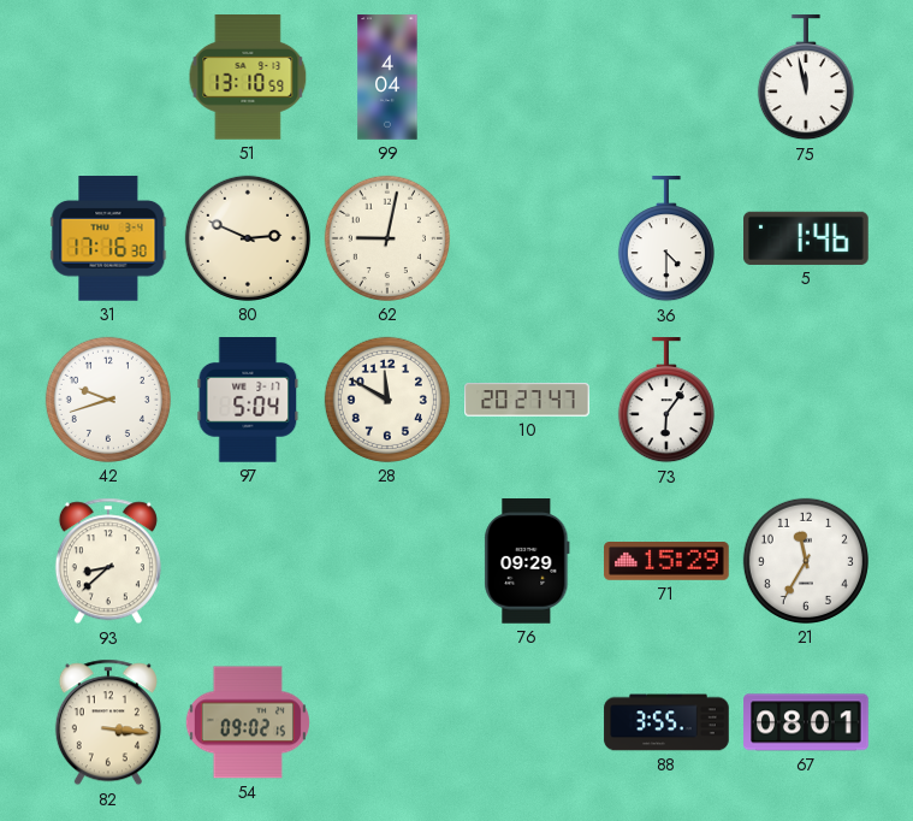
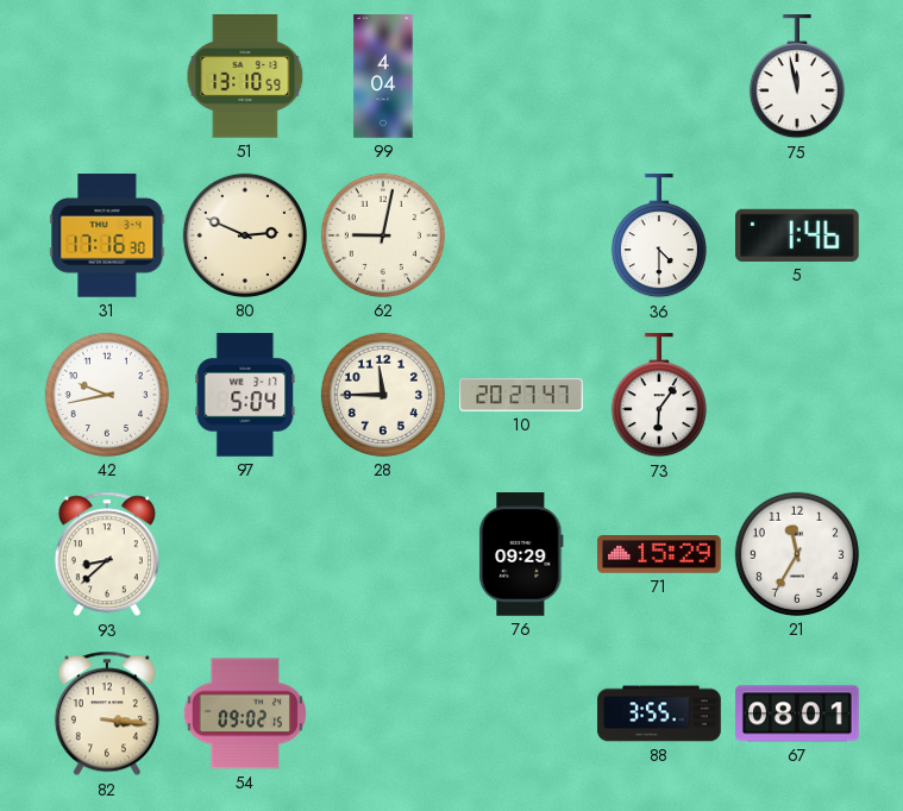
42: 9:42 -> 9:43
28: 11:50 -> 11:45
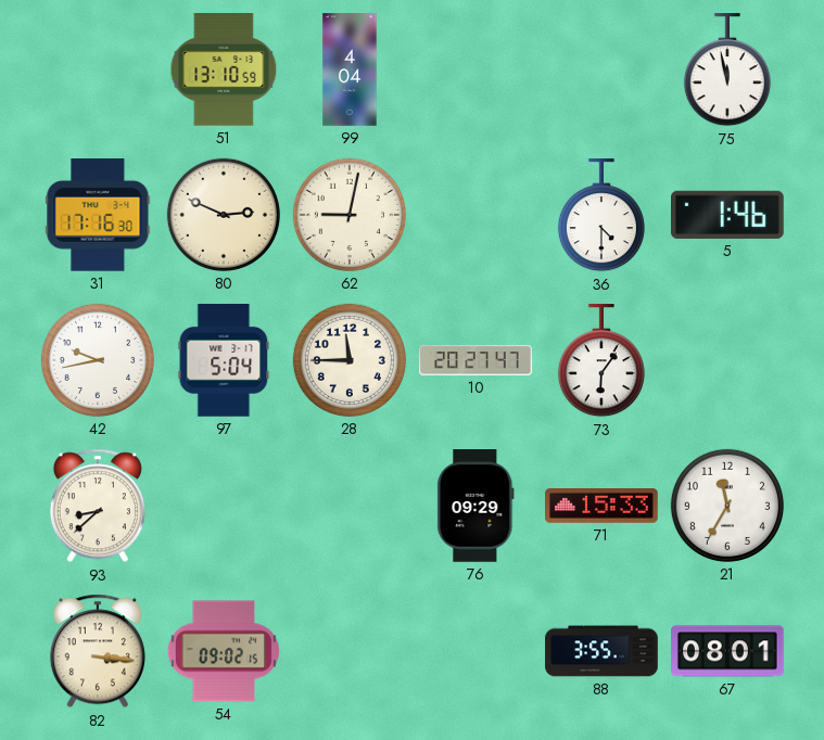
71: 15:29 -> 15:33
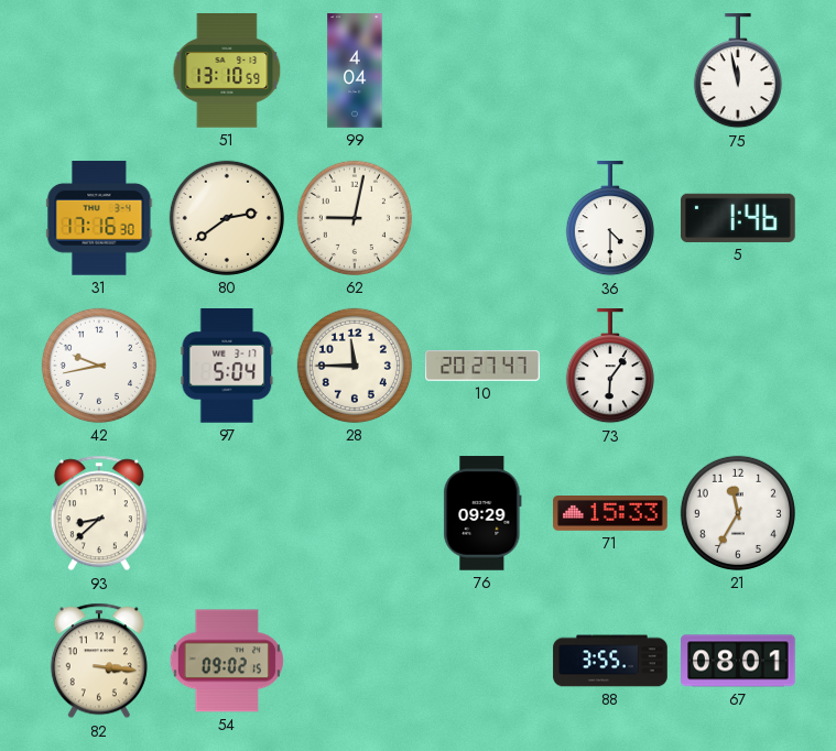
80: 2:49 -> 2:39
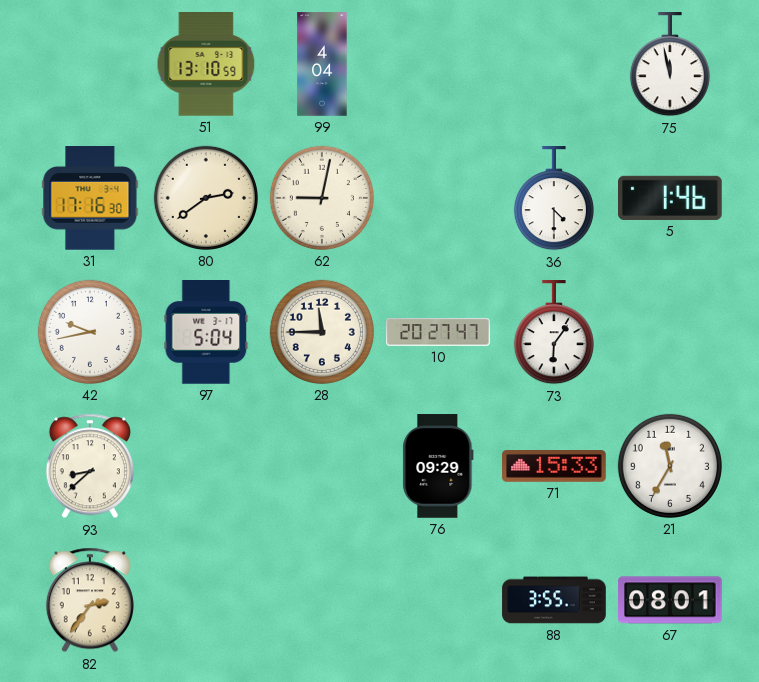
82: 3:16 -> 2:36
54: 09:02 -> none
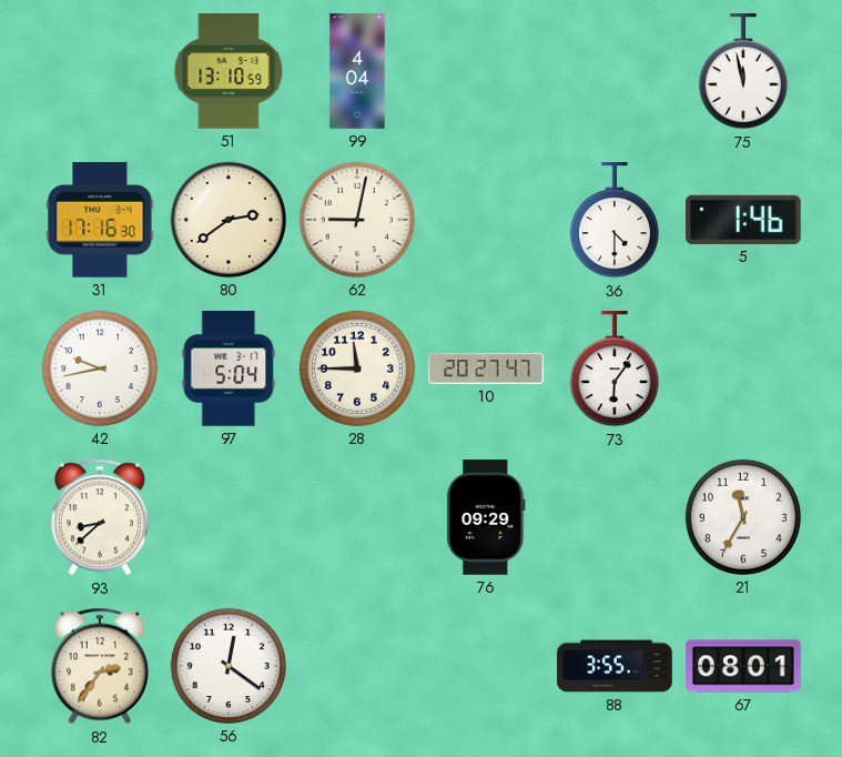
71: 15:33 -> none
56: none -> 12:21
